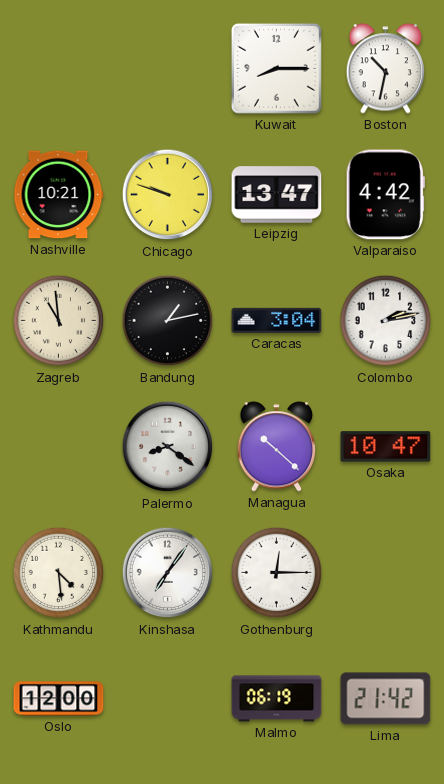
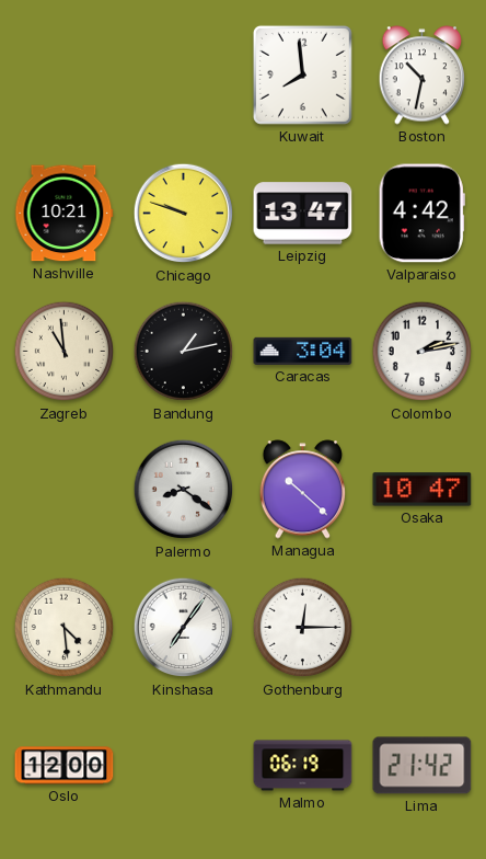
Kuwait: 8:15 -> 7:59
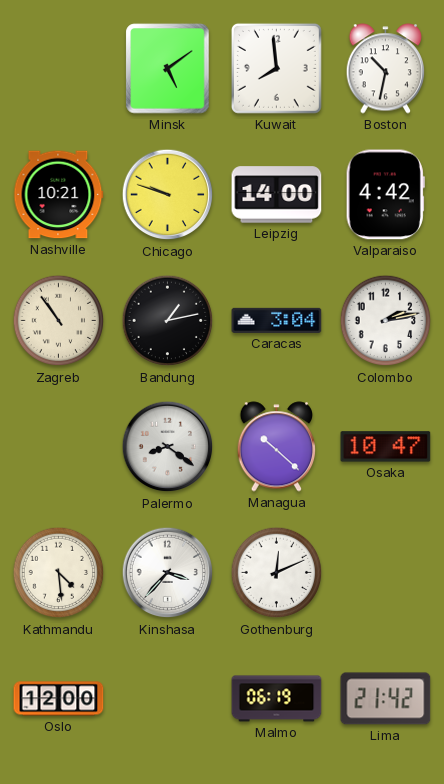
Minsk: none -> 5:09
Leipzig: 13:47 -> 14:00
Zagreb: 10:59 -> 10:54
Kinshasa: 7:06 -> 3:37
Gothenburg: 12:15 -> 12:11
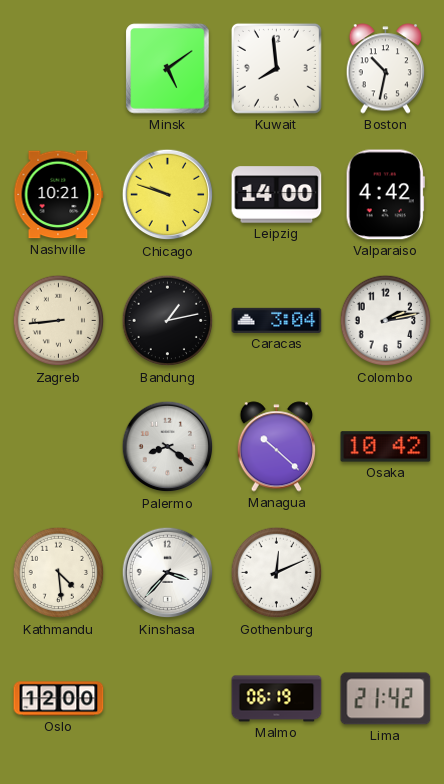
Zagreb: 10:54 -> 8:44
Osaka: 10:47 -> 10:42
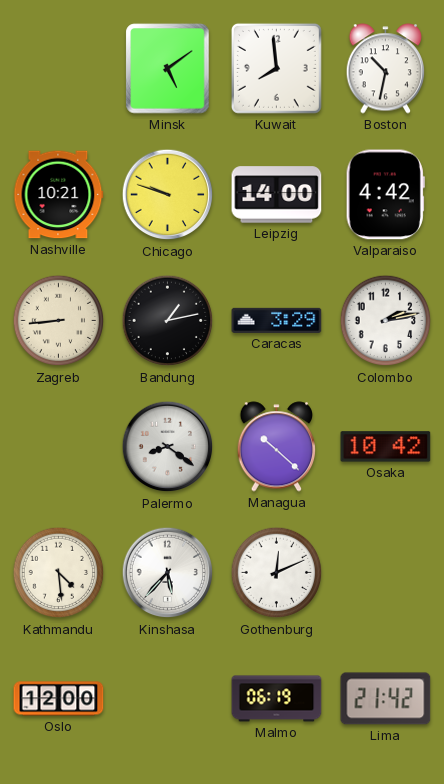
Caracas: 3:04 -> 3:29
Kinshasa: 3:37 -> 5:37
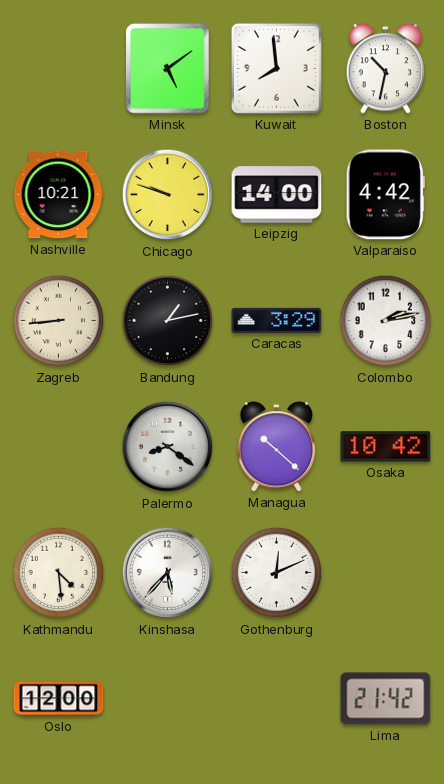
Malmo: 06:19 -> none
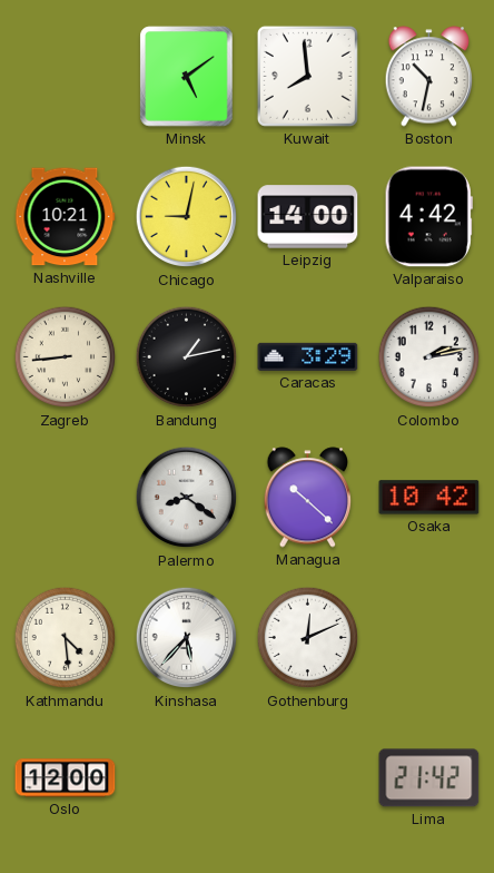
Chicago: 9:48 -> 9:02
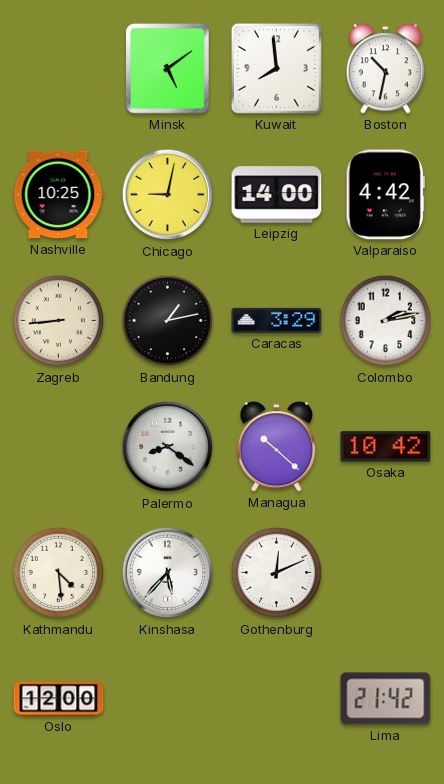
Nashville: 10:21 -> 10:25
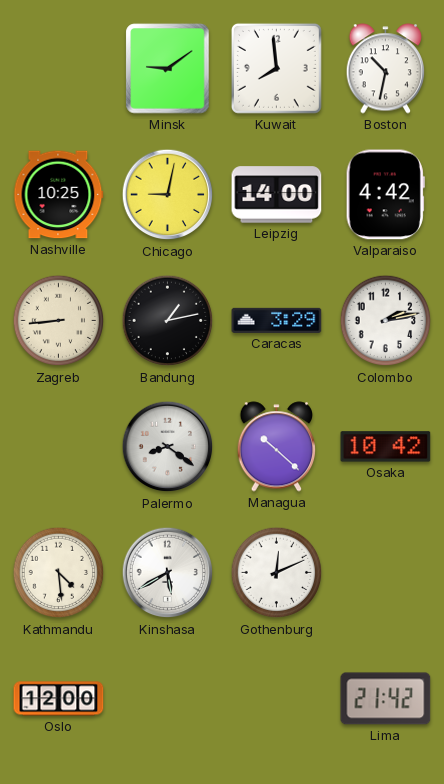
Minsk: 5:09 -> 9:09
Kinshasa: 5:37 -> 5:40
